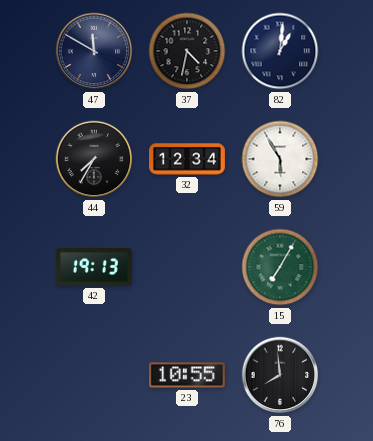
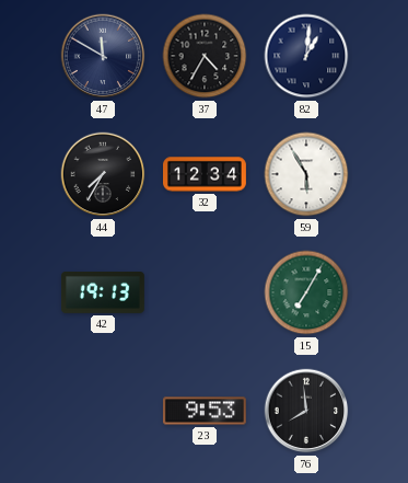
37: 4:32 -> 4:35
23: 10:55 -> 9:53
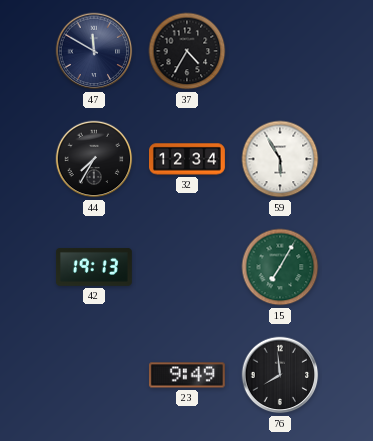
82: 1:01 -> none
23: 9:53 -> 9:49
